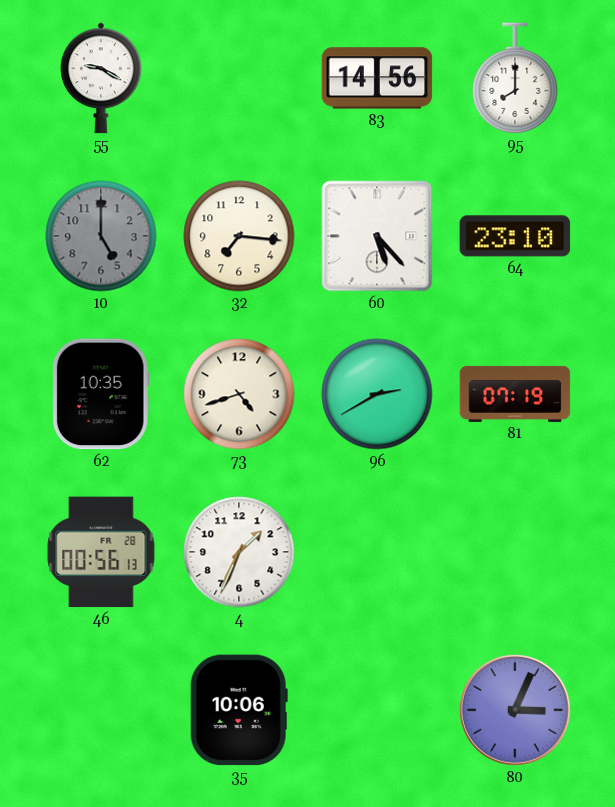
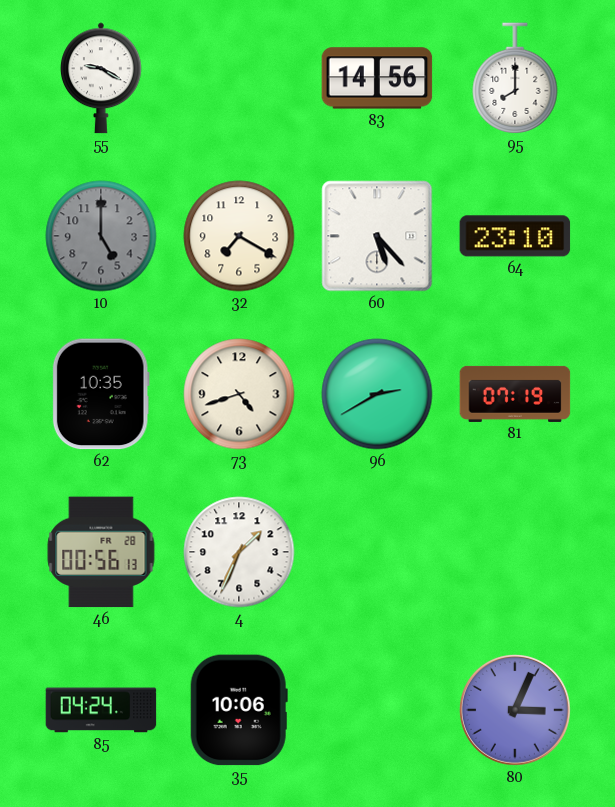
32: 7:16 -> 7:20
85: none -> 04:24
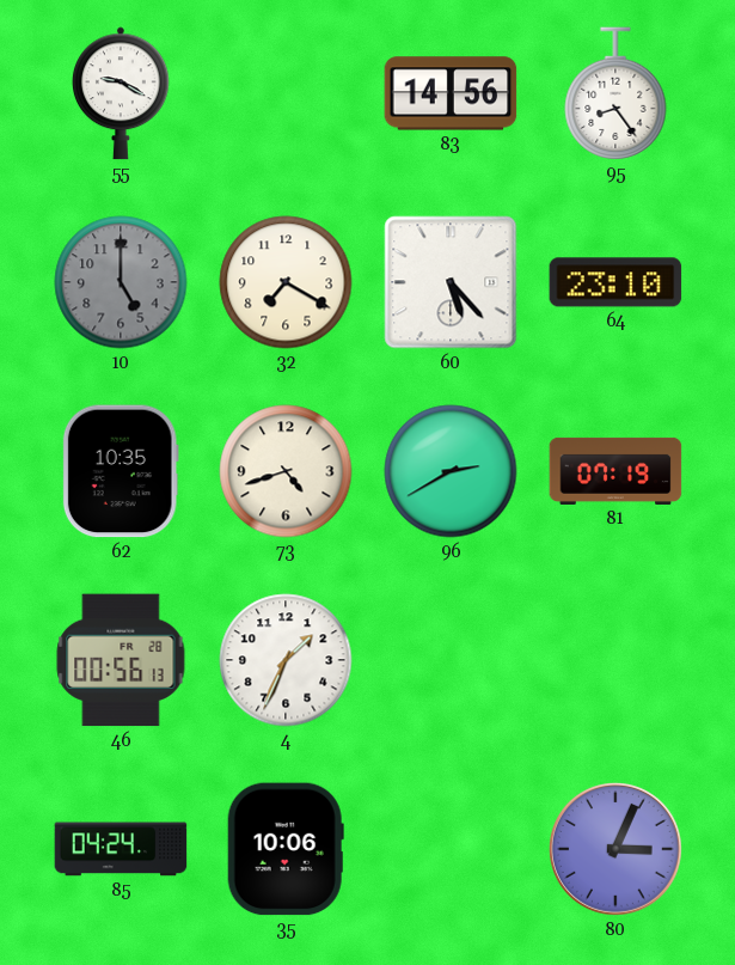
95: 8:00 -> 8:24
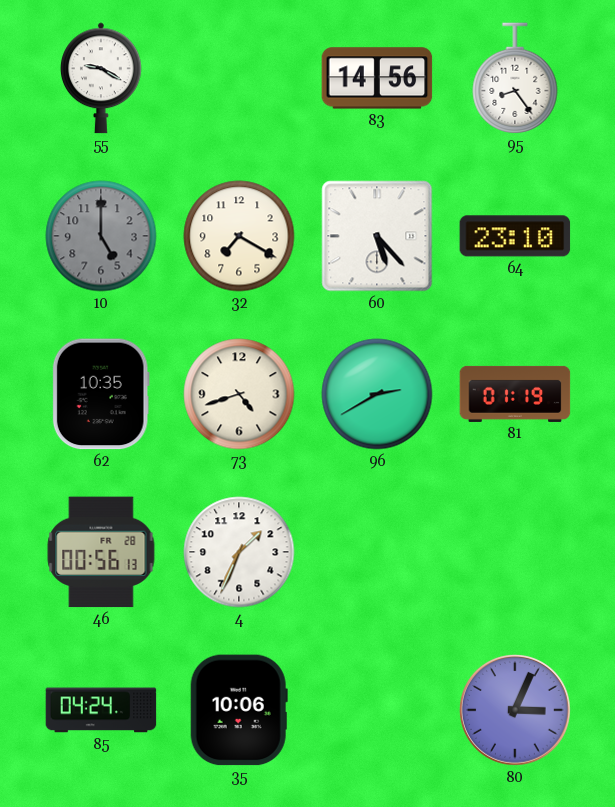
81: 07:19 -> 01:19
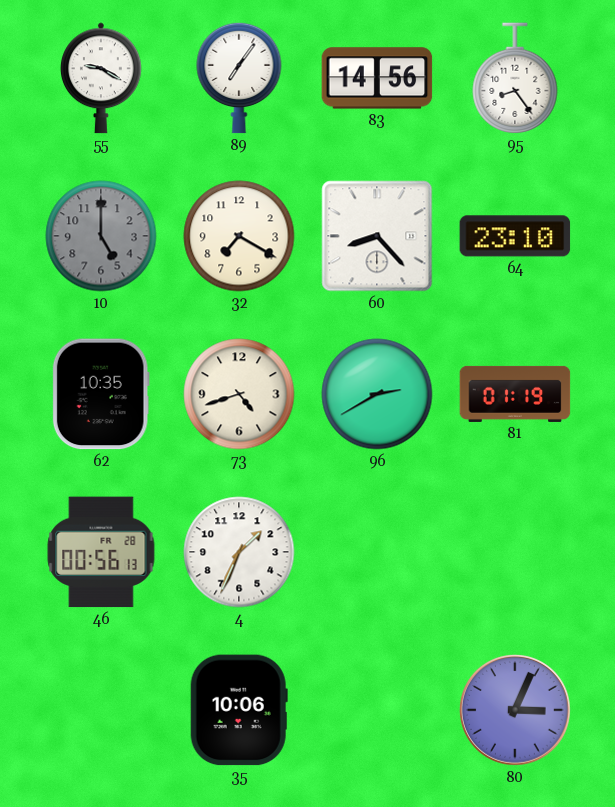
89: none -> 7:06
60: 5:23 -> 8:23
85: 04:24 -> none
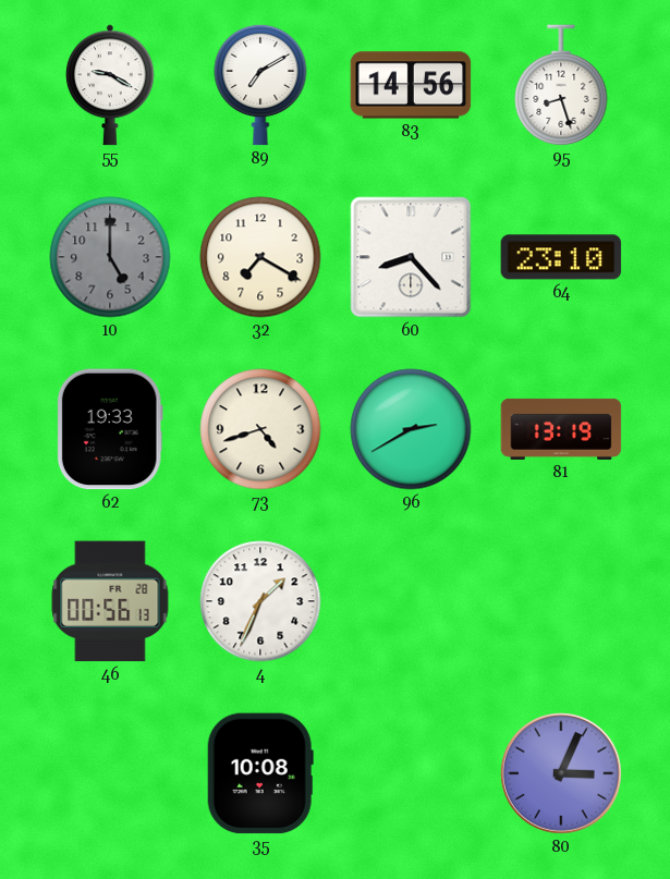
89: 7:06 -> 7:10
95: 8:24 -> 8:27
62: 10:35 -> 19:33
81: 01:19 -> 13:19
35: 10:06 -> 10:08
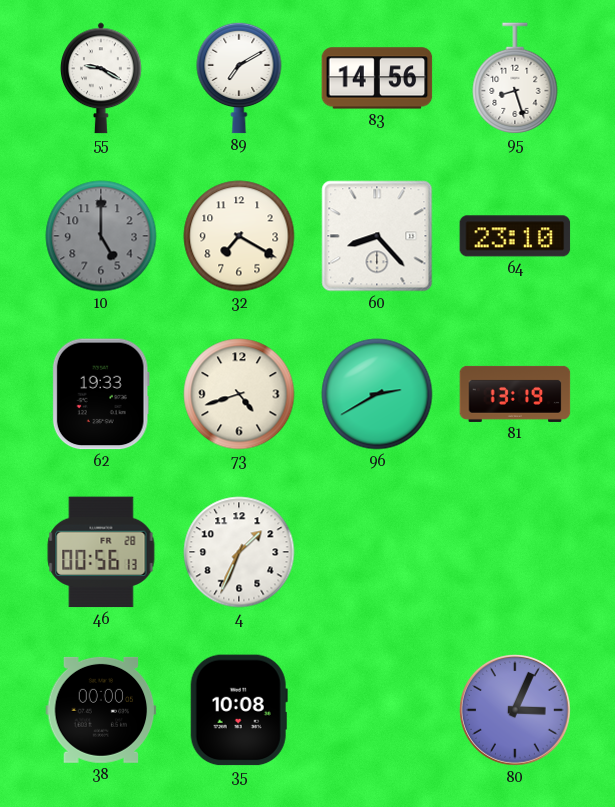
38: none -> 00:00
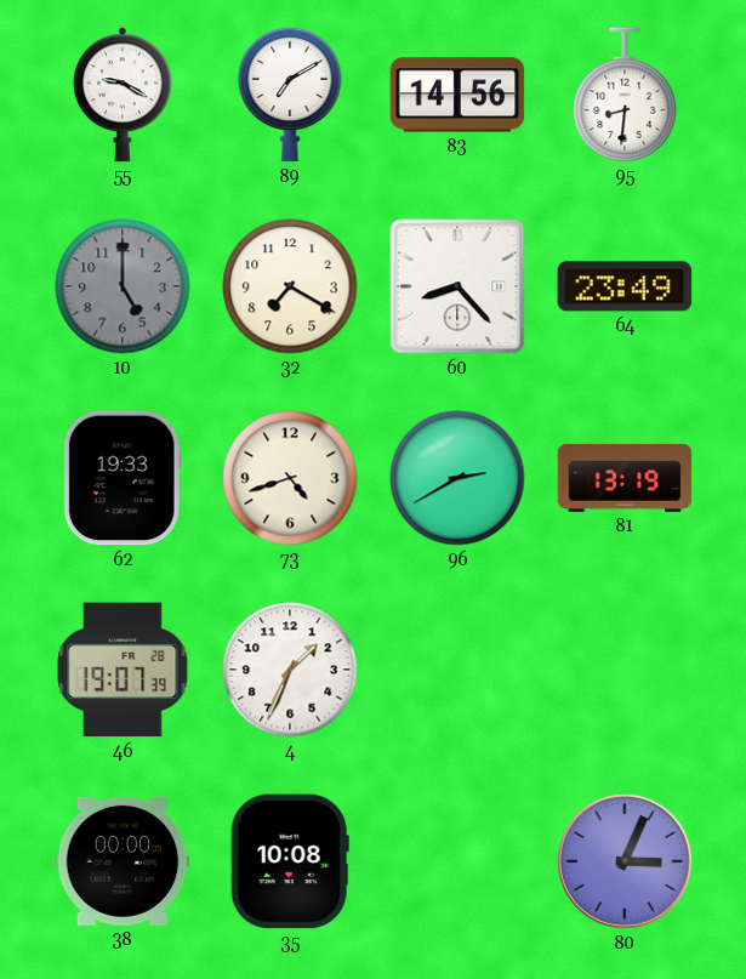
95: 8:27 -> 8:31
64: 23:10 -> 23:49
46: 00:56 -> 19:07
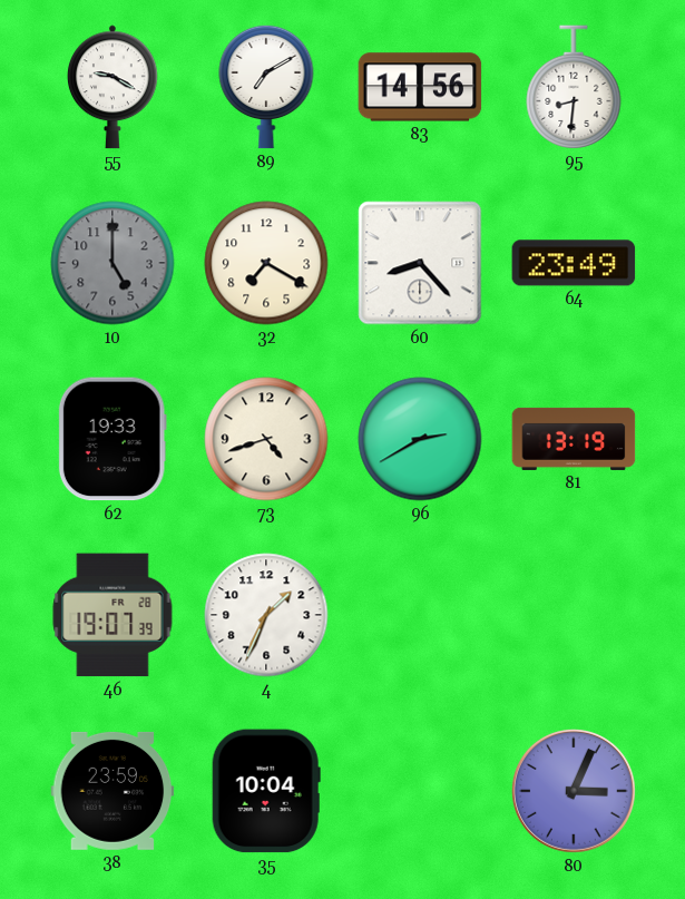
38: 00:00 -> 23:59
35: 10:08 -> 10:04
